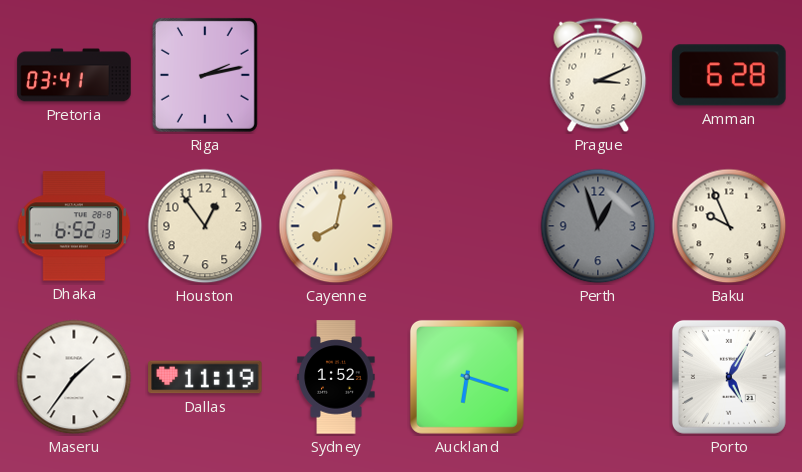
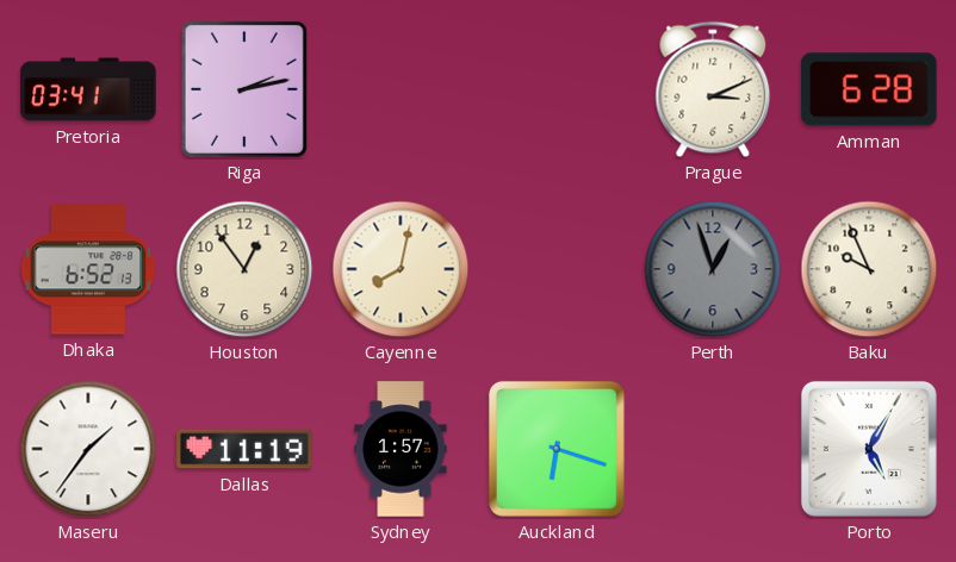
Sydney: 1:52 -> 1:57
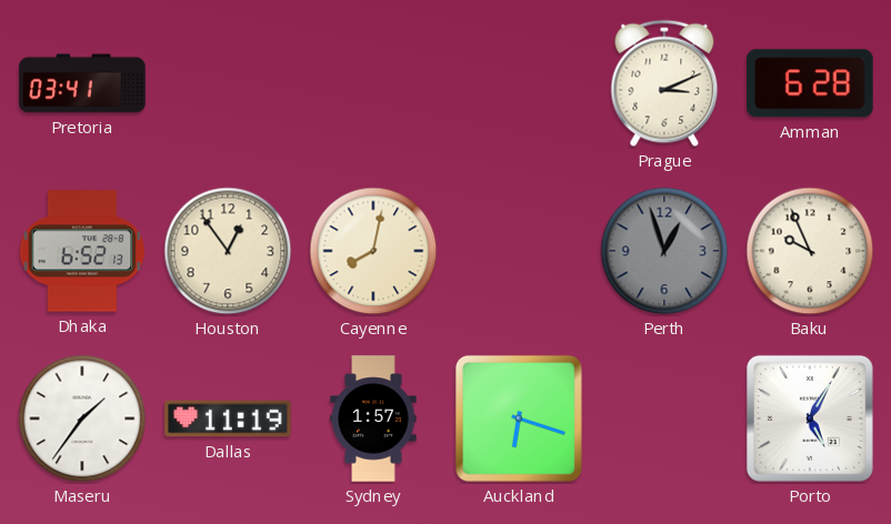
Riga: 2:13 -> none
